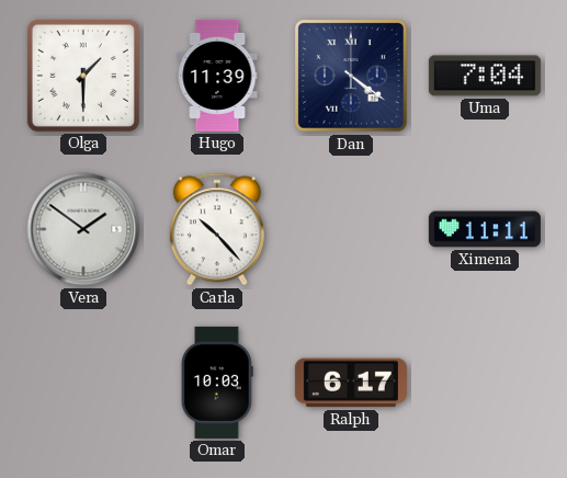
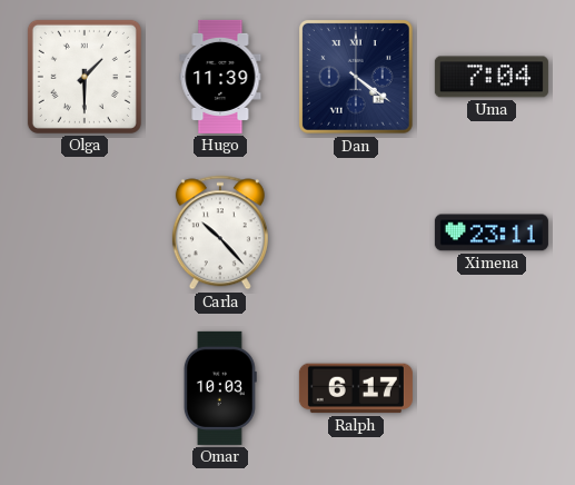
Vera: 1:51 -> none
Ximena: 11:11 -> 23:11
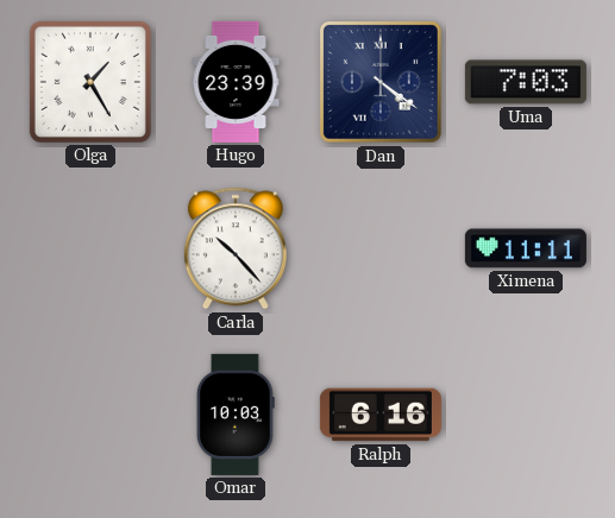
Olga: 1:30 -> 1:25
Hugo: 11:39 -> 23:39
Uma: 7:04 -> 7:03
Ximena: 23:11 -> 11:11
Ralph: 6:17 -> 6:16
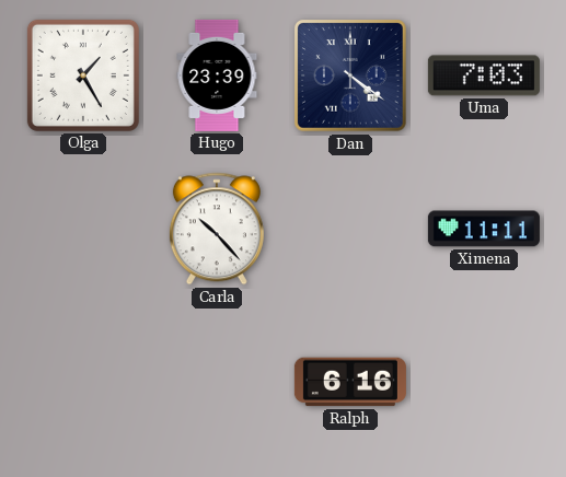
Omar: 10:03 -> none
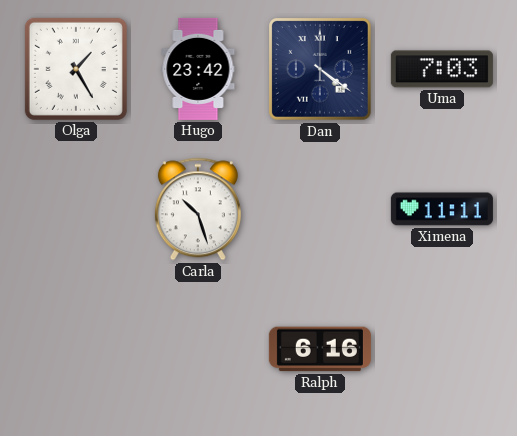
Hugo: 23:39 -> 23:42
Carla: 10:23 -> 10:27
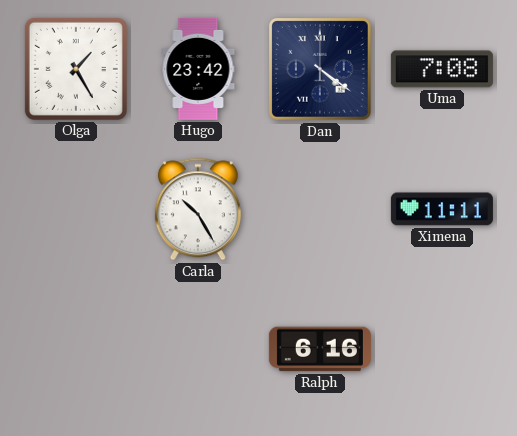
Uma: 7:03 -> 7:08
Carla: 10:27 -> 10:25
